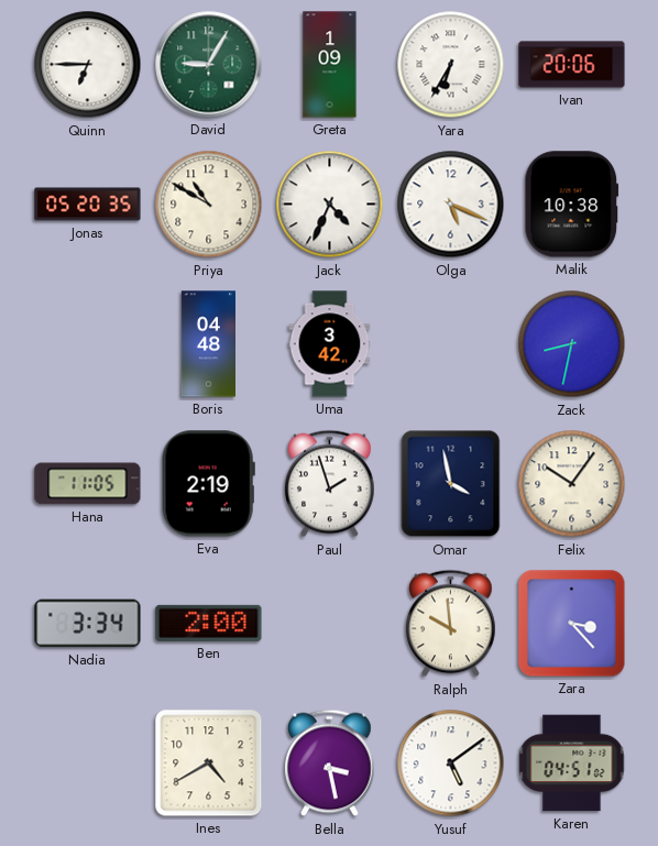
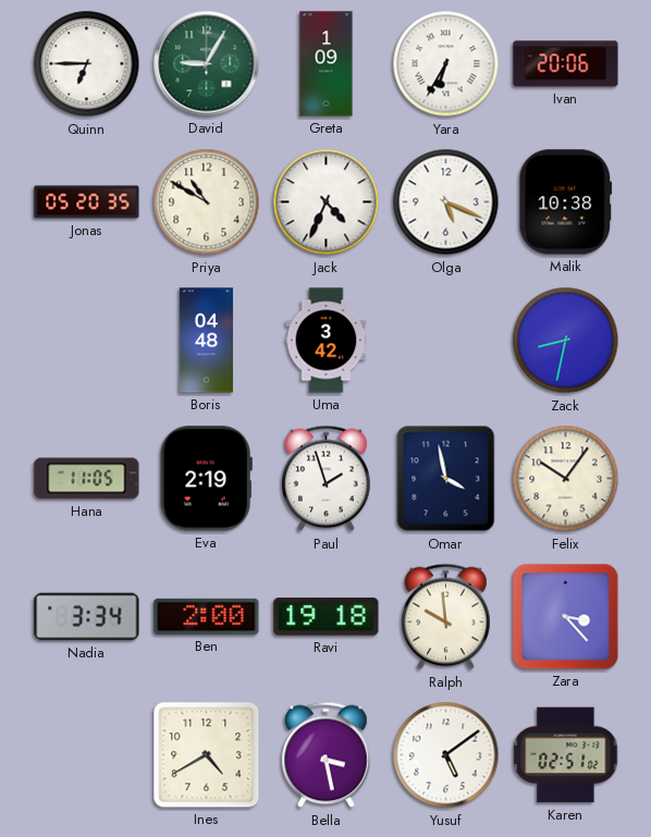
Ravi: none -> 19:18
Karen: 04:51 -> 02:51
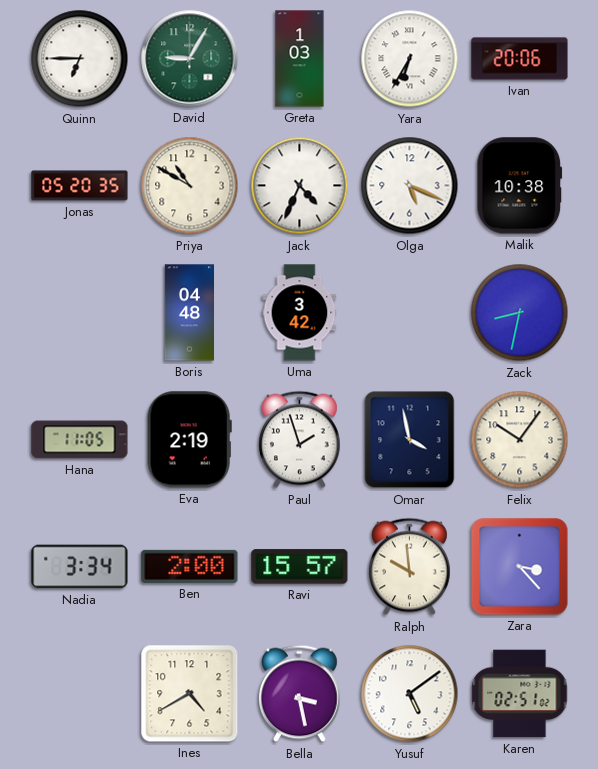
Greta: 1:09 -> 1:03
Ravi: 19:18 -> 15:57
